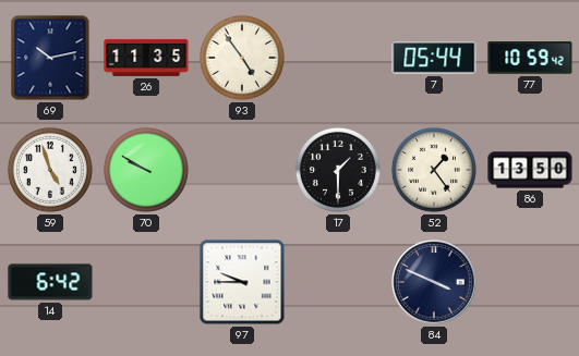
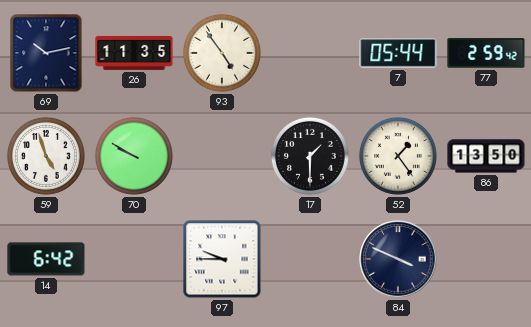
77: 10:59 -> 2:59
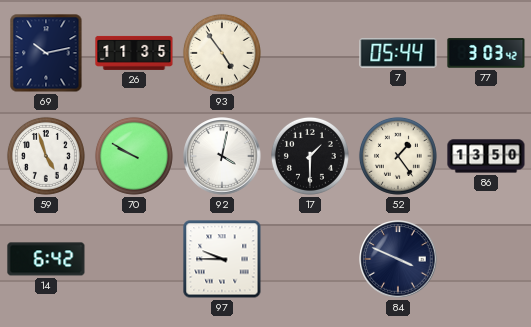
77: 2:59 -> 3:03
92: none -> 4:02
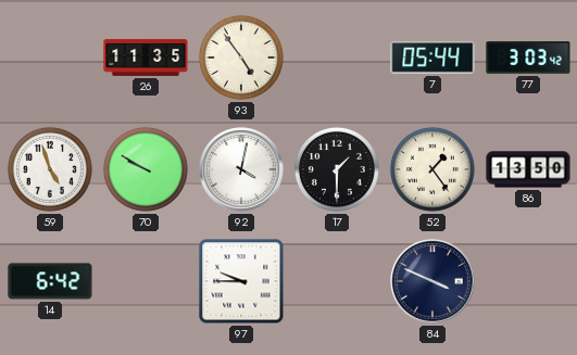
69: 10:13 -> none
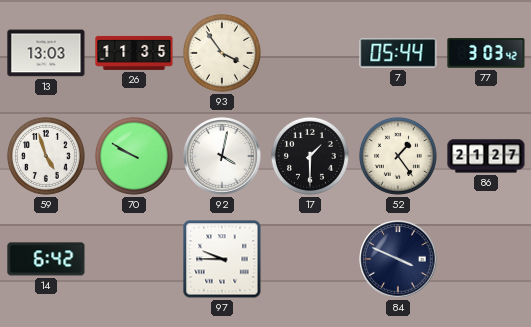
13: none -> 13:03
93: 4:54 -> 3:54
86: 13:50 -> 21:27
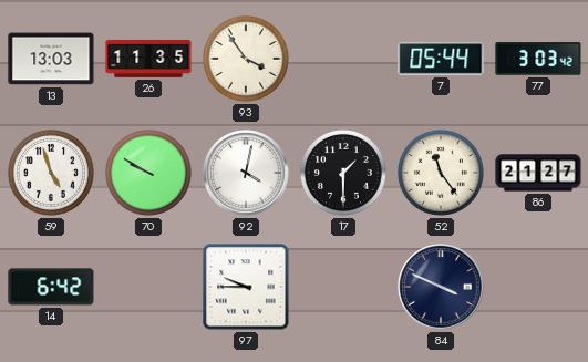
52: 1:24 -> 11:24
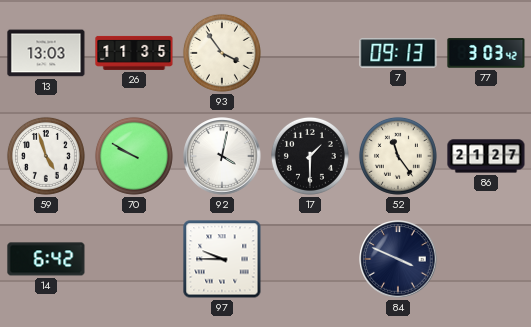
7: 05:44 -> 09:13
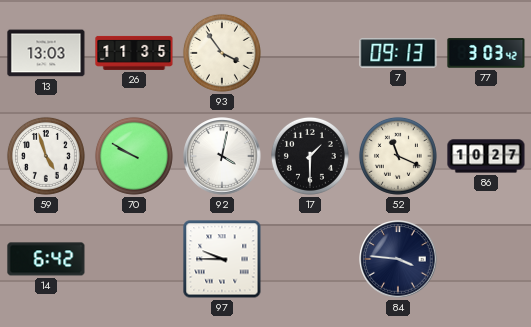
52: 11:24 -> 11:19
86: 21:27 -> 10:27
84: 3:49 -> 3:46
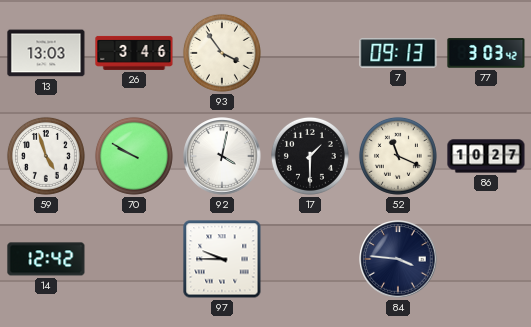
26: 11:35 -> 3:46
14: 6:42 -> 12:42
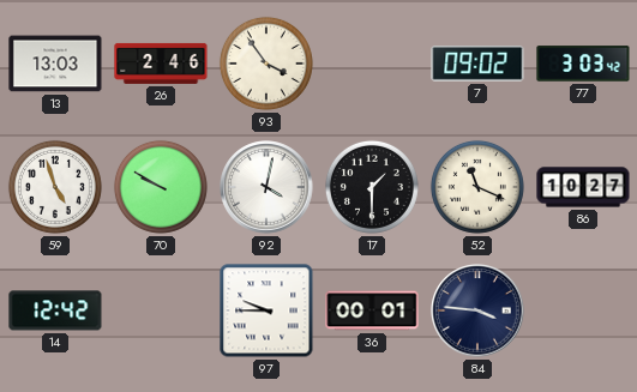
26: 3:46 -> 2:46
7: 09:13 -> 09:02
36: none -> 00:01
